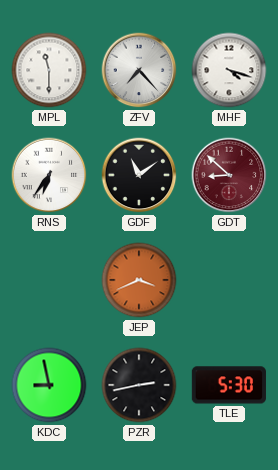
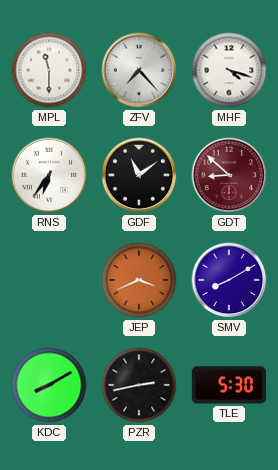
SMV: none -> 8:10
KDC: 8:58 -> 8:10
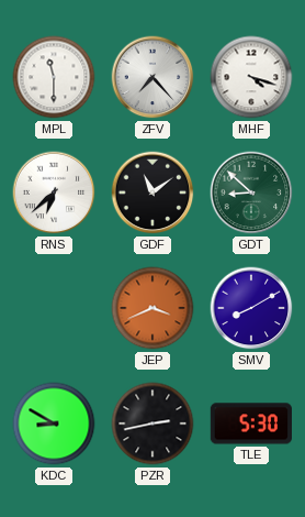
RNS: 6:36 -> 6:38
GDT dial: burgundy -> green
KDC: 8:10 -> 8:50
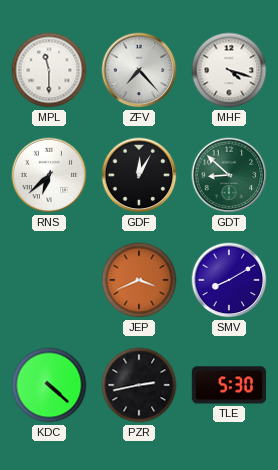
GDF: 11:09 -> 12:05
KDC: 8:50 -> 4:22
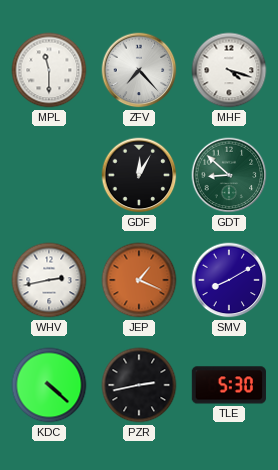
RNS: 6:38 -> none
WHV: none -> 2:43
JEP: 3:41 -> 1:19
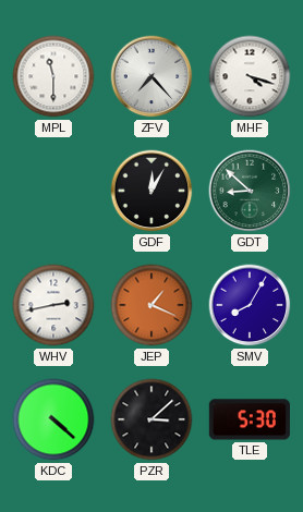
SMV: 8:10 -> 8:05
PZR: 2:43 -> 3:08
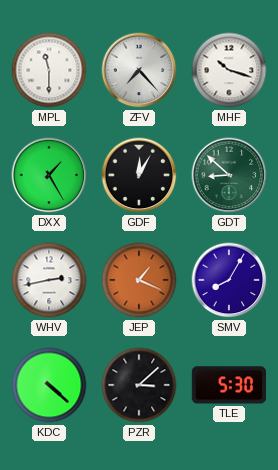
MHF: 4:18 -> 10:18
DXX: none -> 1:25
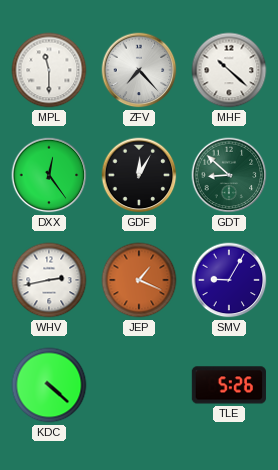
MHF: 10:18 -> 10:22
DXX: 1:25 -> 12:24
SMV: 8:05 -> 9:05
PZR: 3:08 -> none
TLE: 5:30 -> 5:26
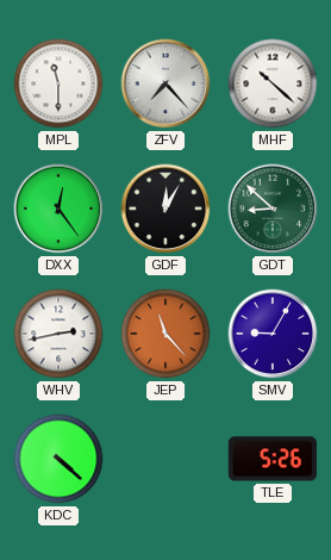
JEP: 1:19 -> 11:23
